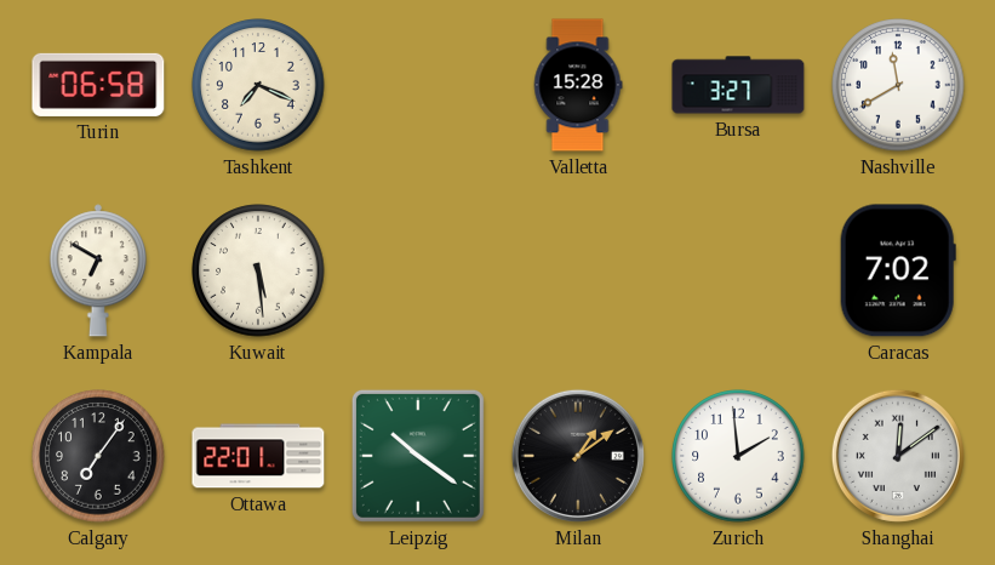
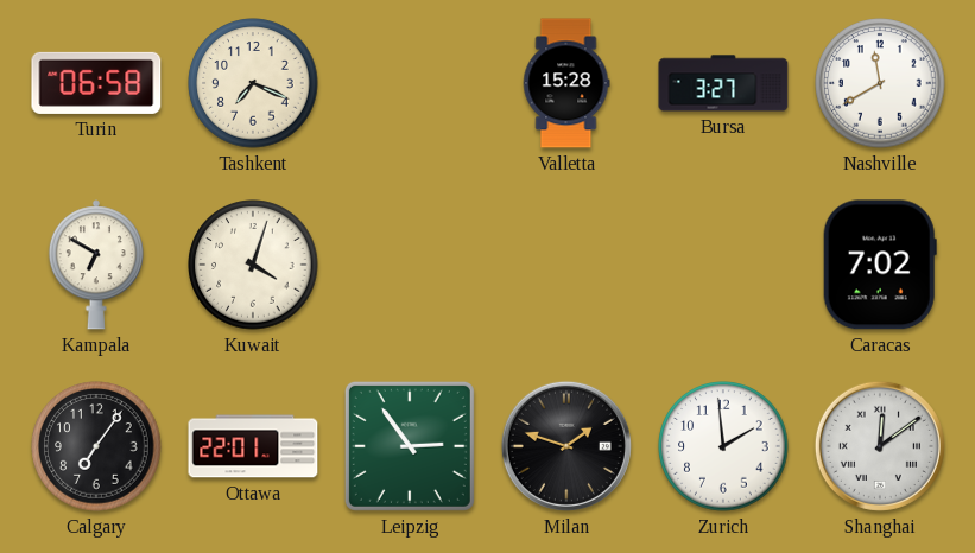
Kuwait: 5:29 -> 4:03
Leipzig: 10:21 -> 2:54
Milan: 1:09 -> 1:48
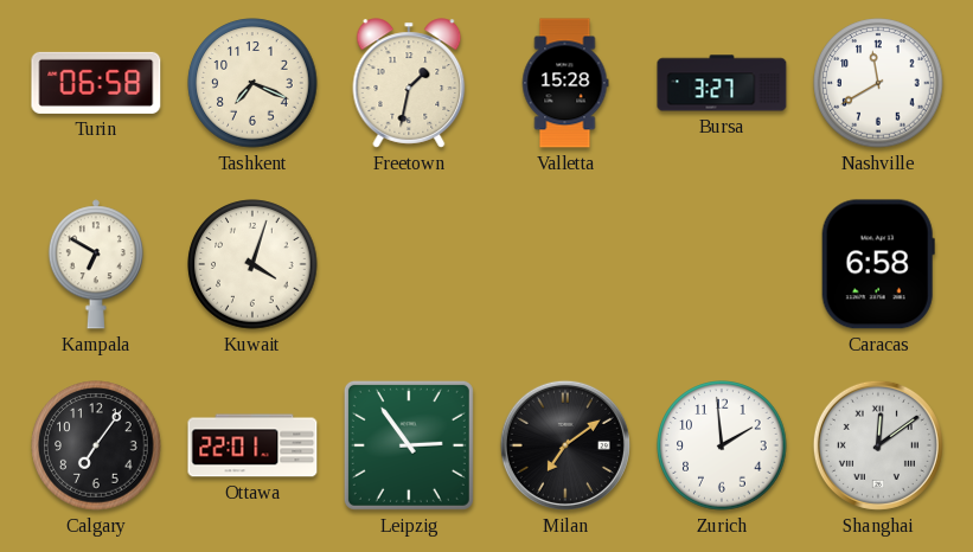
Freetown: none -> 1:32
Caracas: 7:02 -> 6:58
Milan: 1:48 -> 7:09
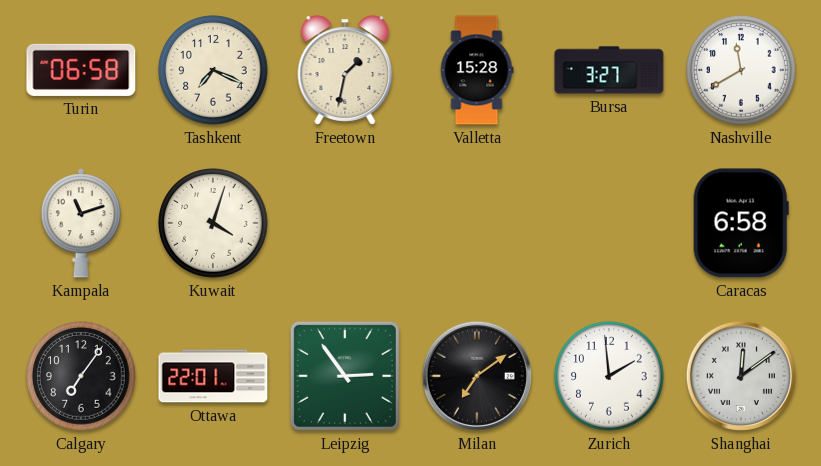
Kampala: 6:50 -> 11:12
